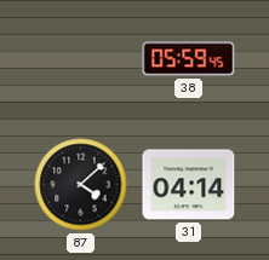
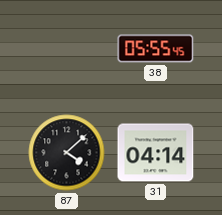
38: 05:59 -> 05:55
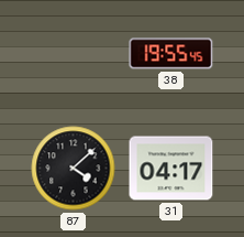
38: 05:55 -> 19:55
31: 04:14 -> 04:17
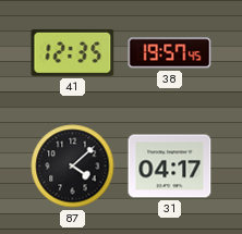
41: none -> 12:35
38: 19:55 -> 19:57
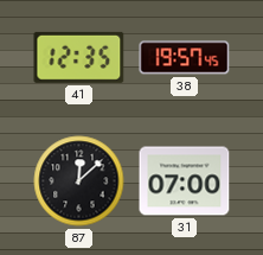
87: 4:08 -> 12:08
31: 04:17 -> 07:00
